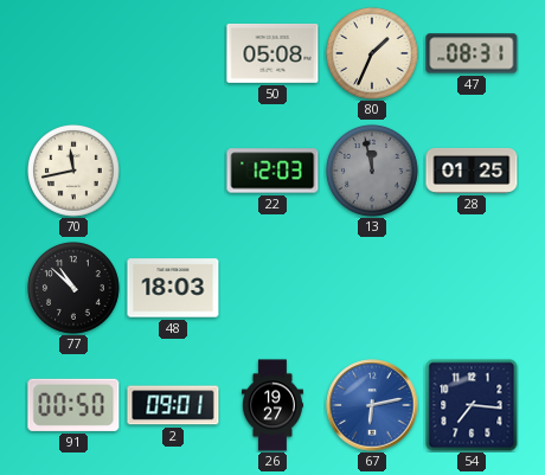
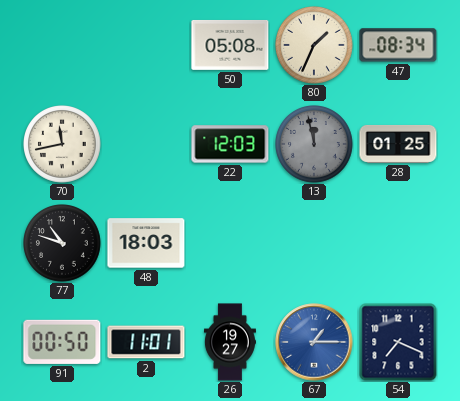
47: 08:31 -> 08:34
77: 10:52 -> 10:48
2: 09:01 -> 11:01
67: 6:13 -> 1:15
54: 7:16 -> 7:19
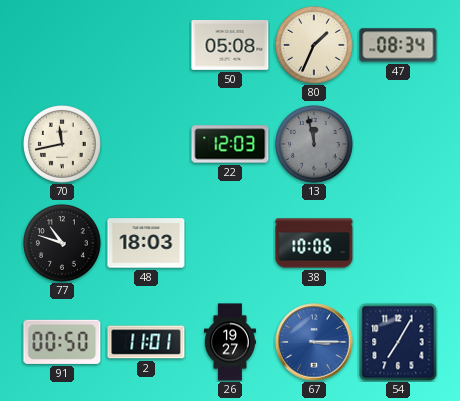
28: 01:25 -> none
38: none -> 10:06
67: 1:15 -> 3:15
54: 7:19 -> 7:05
